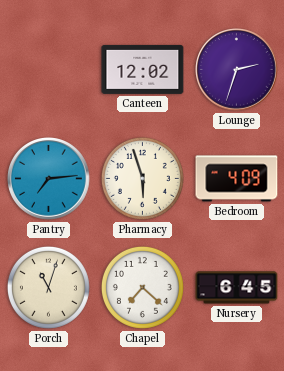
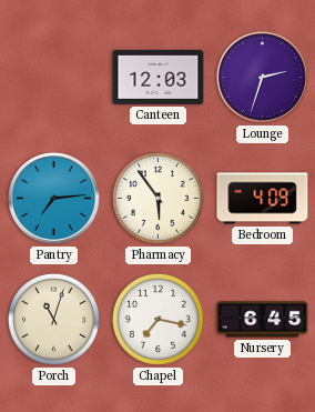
Canteen: 12:02 -> 12:03
Pharmacy: 5:57 -> 5:54
Chapel: 7:22 -> 7:17
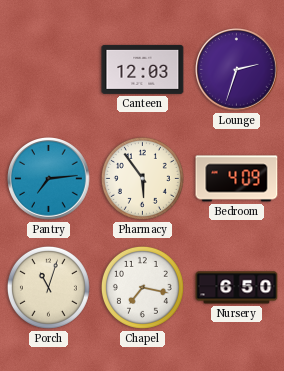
Nursery: 6:45 -> 6:50
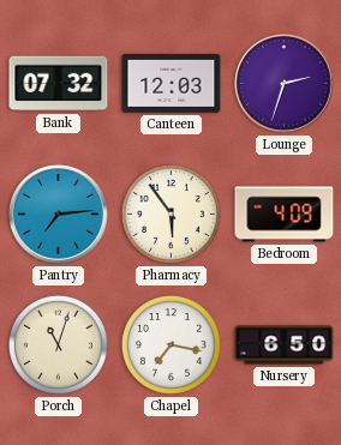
Bank: none -> 07:32
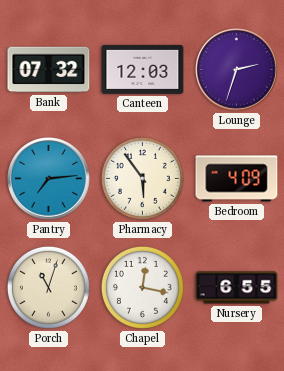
Chapel: 7:17 -> 12:17
Nursery: 6:50 -> 6:55
